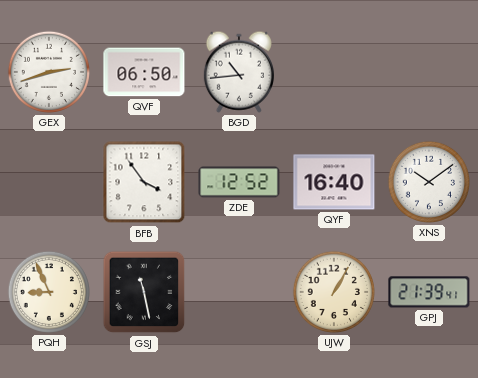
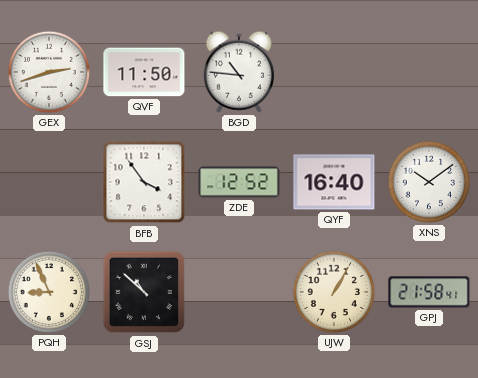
QVF: 06:50 -> 11:50
BGD: 10:44 -> 10:46
GSJ: 11:28 -> 10:52
GPJ: 21:39 -> 21:58
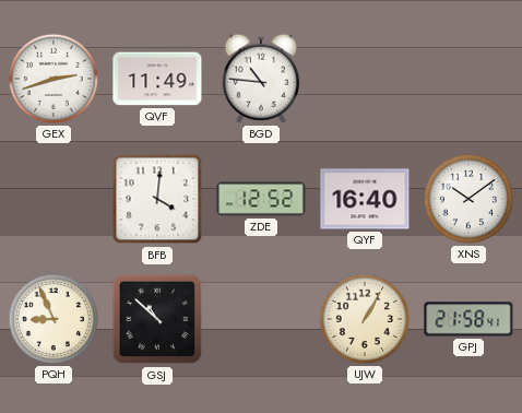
QVF: 11:50 -> 11:49
BFB: 3:54 -> 4:01
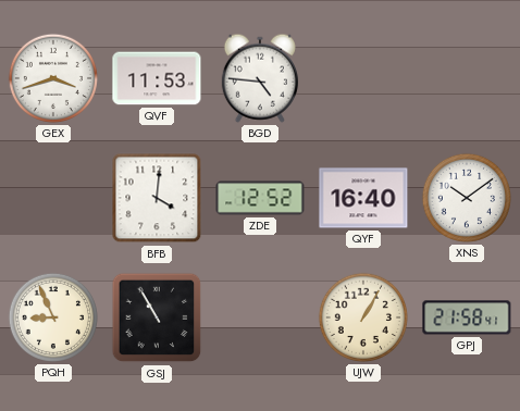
GEX: 2:42 -> 3:42
QVF: 11:49 -> 11:53
BGD: 10:46 -> 4:46
GSJ: 10:52 -> 10:55
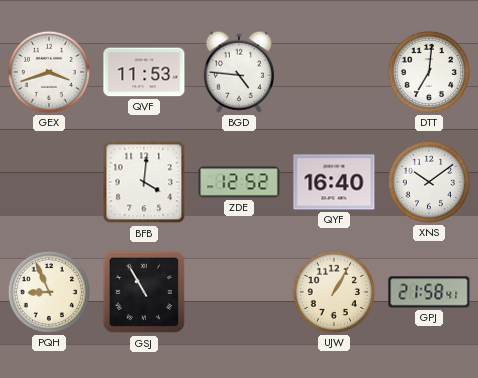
DTT: none -> 7:01
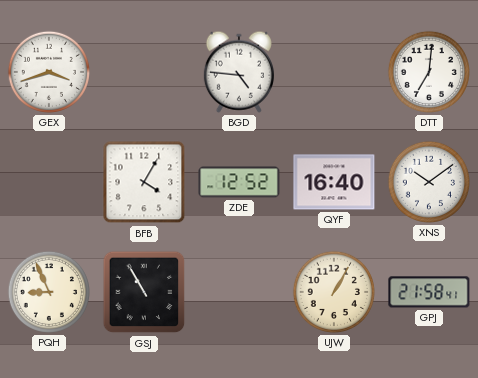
QVF: 11:53 -> none
BFB: 4:01 -> 4:05
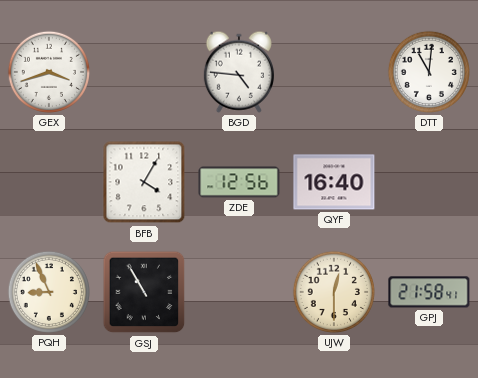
DTT: 7:01 -> 11:01
ZDE: 12:52 -> 12:56
XNS: 10:09 -> none
UJW: 1:05 -> 12:30
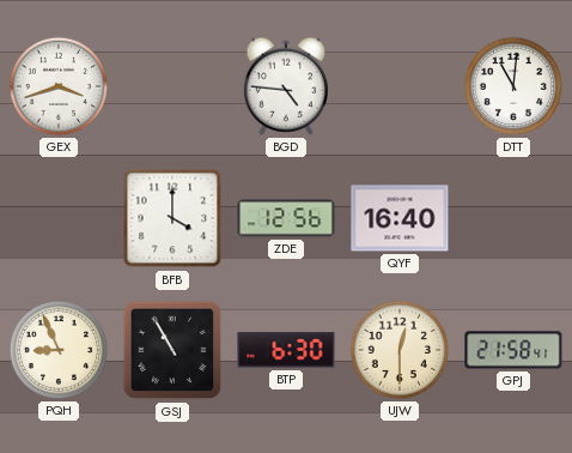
BFB: 4:05 -> 4:00
BTP: none -> 6:30
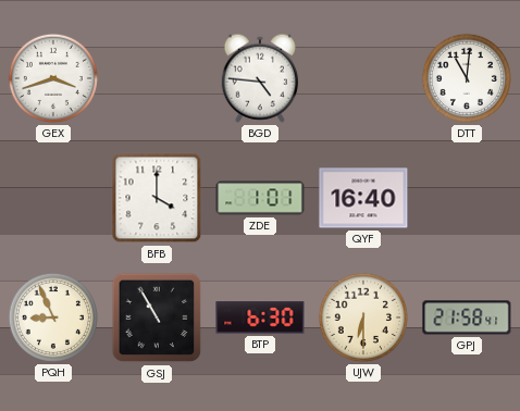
ZDE: 12:56 -> 1:01
UJW: 12:30 -> 6:30
